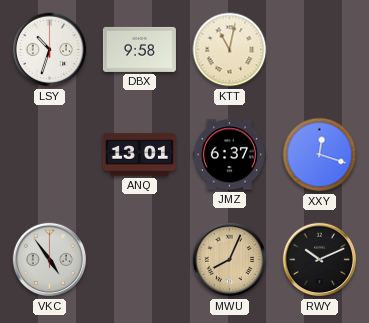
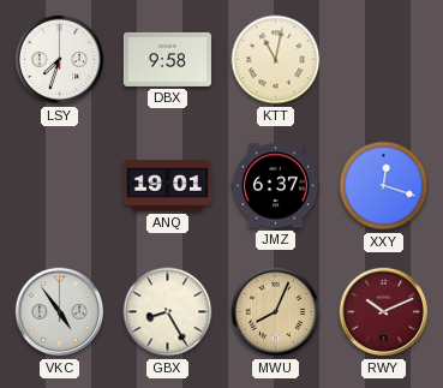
LSY: 10:33 -> 7:33
ANQ: 13:01 -> 19:01
GBX: none -> 8:25
RWY dial: black -> burgundy
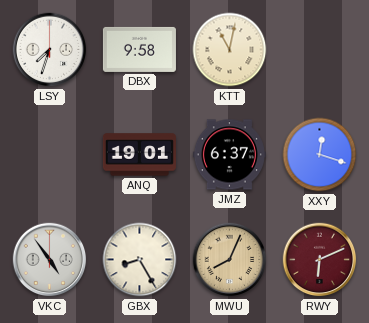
RWY: 10:11 -> 6:11
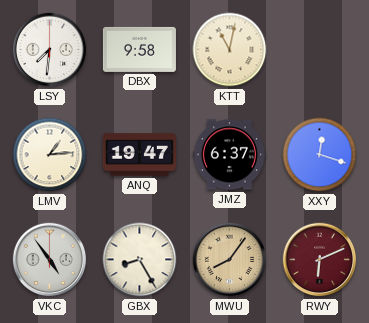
LSY: 7:33 -> 7:31
LMV: none -> 1:14
ANQ: 19:01 -> 19:47
MWU: 8:04 -> 8:06
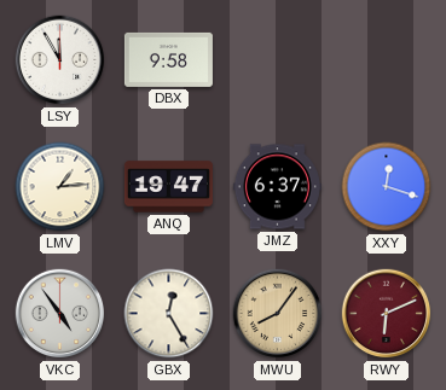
LSY: 7:31 -> 11:55
KTT: 11:02 -> none
GBX: 8:25 -> 12:25
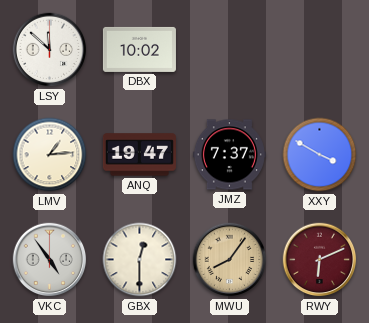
LSY: 11:55 -> 11:52
DBX: 9:58 -> 10:02
JMZ: 6:37 -> 7:37
XXY: 12:18 -> 3:50
GBX: 12:25 -> 12:30
